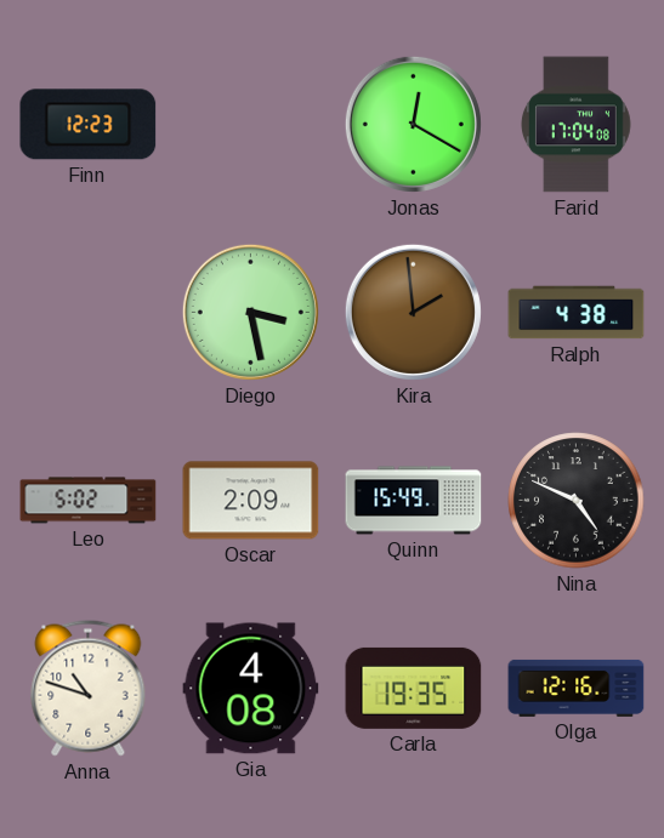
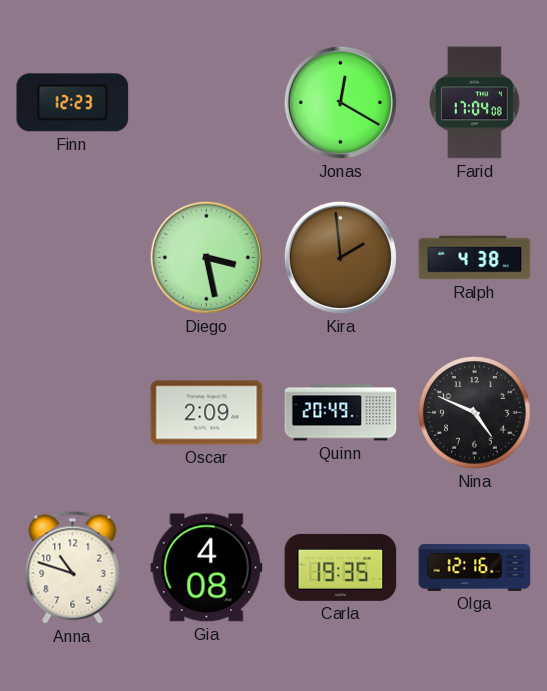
Leo: 5:02 -> none
Quinn: 15:49 -> 20:49
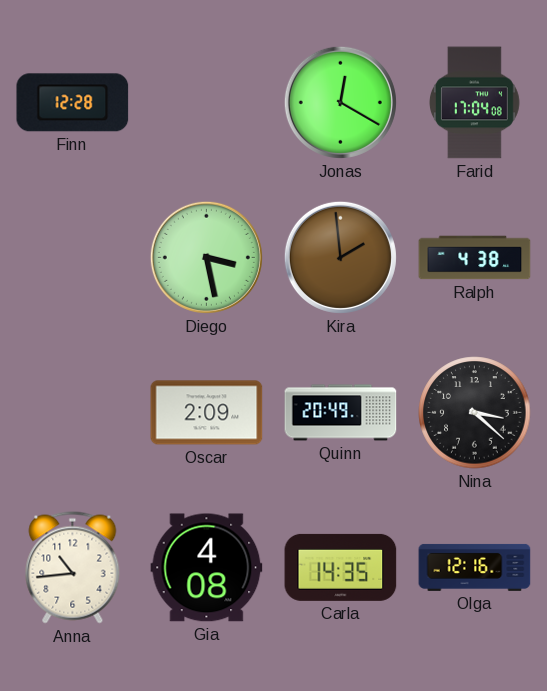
Finn: 12:23 -> 12:28
Nina: 4:49 -> 3:22
Anna: 10:48 -> 10:44
Carla: 19:35 -> 14:35
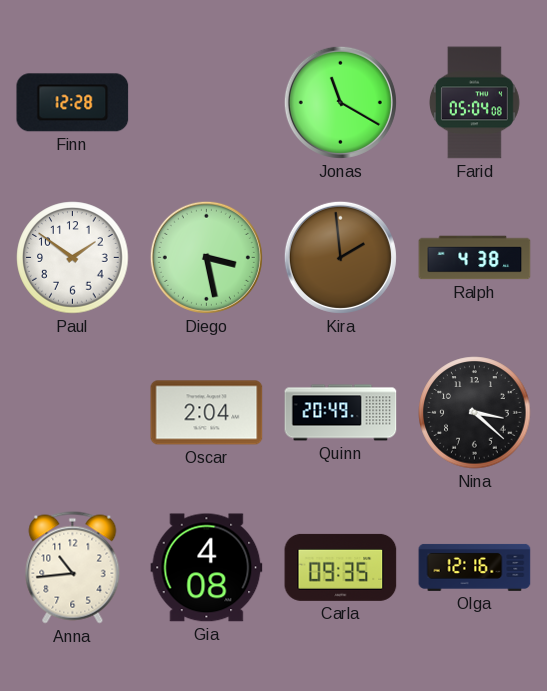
Jonas: 12:20 -> 11:20
Farid: 17:04 -> 05:04
Paul: none -> 1:51
Oscar: 2:09 -> 2:04
Carla: 14:35 -> 09:35
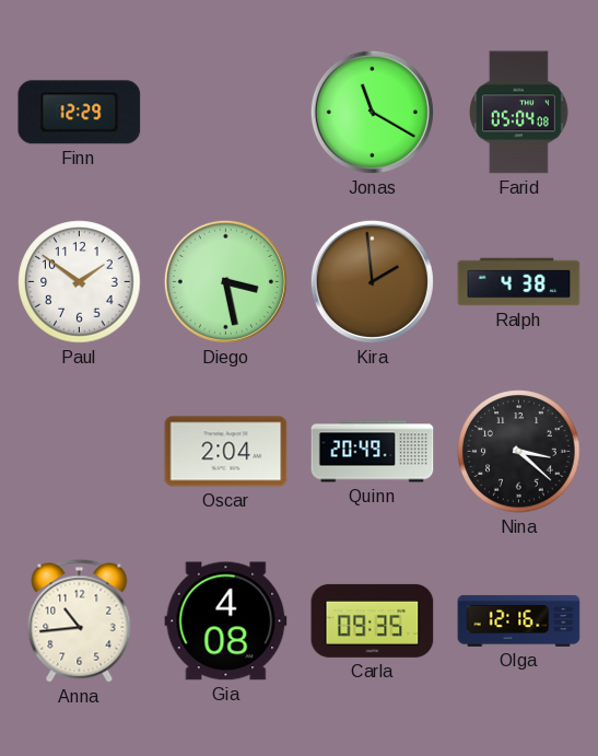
Finn: 12:28 -> 12:29
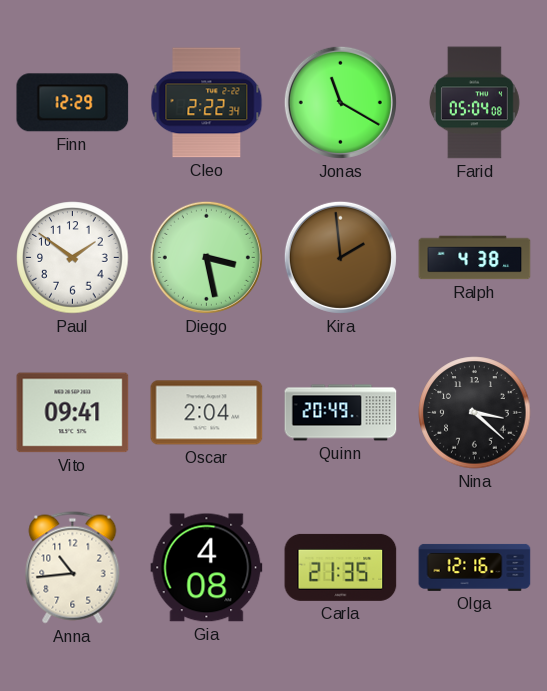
Cleo: none -> 2:22
Vito: none -> 09:41
Carla: 09:35 -> 21:35
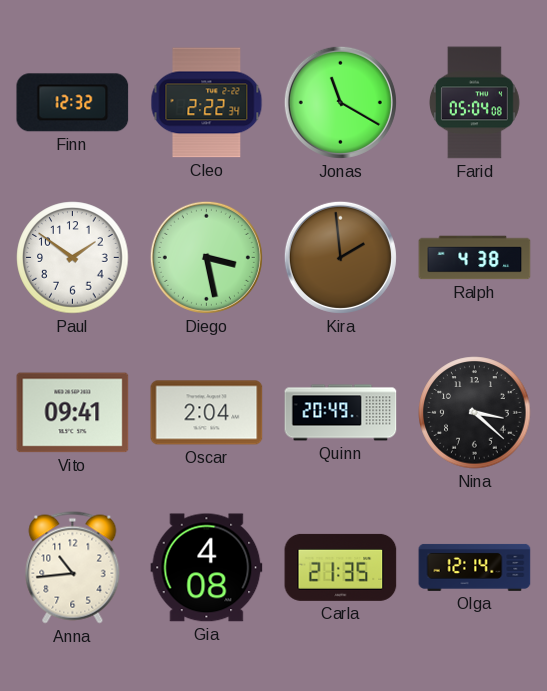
Finn: 12:29 -> 12:32
Olga: 12:16 -> 12:14
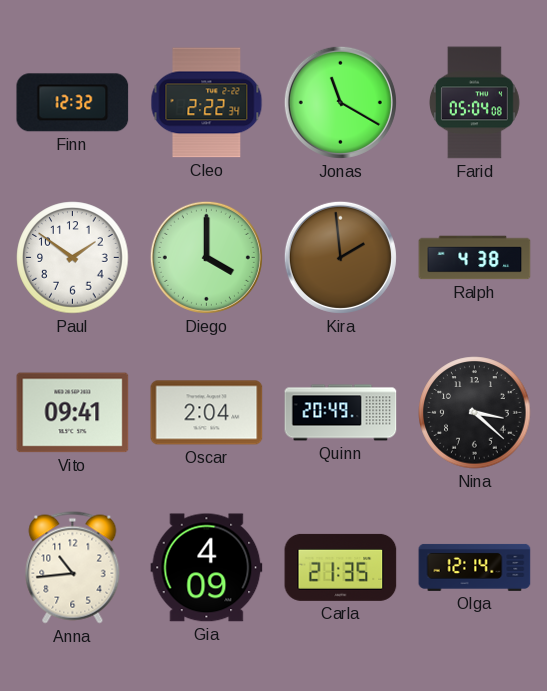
Diego: 3:28 -> 4:00
Gia: 4:08 -> 4:09
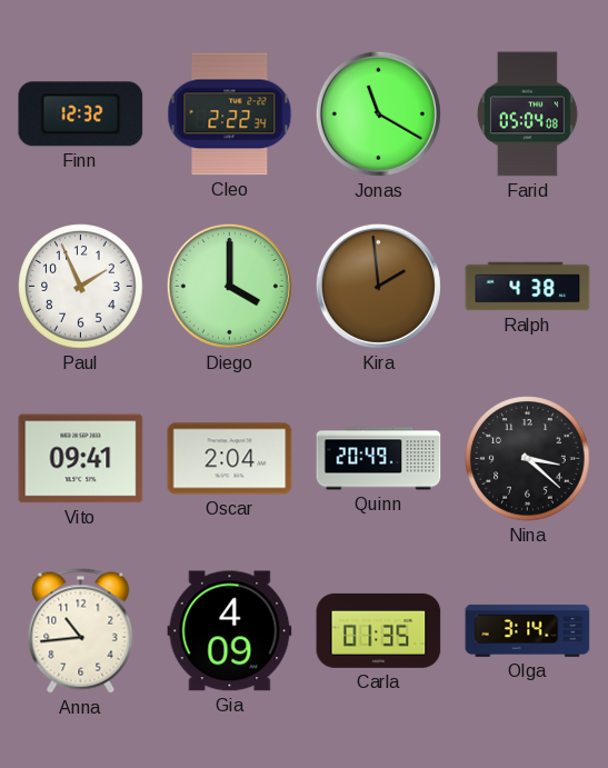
Paul: 1:51 -> 1:56
Carla: 21:35 -> 01:35
Olga: 12:14 -> 3:14
